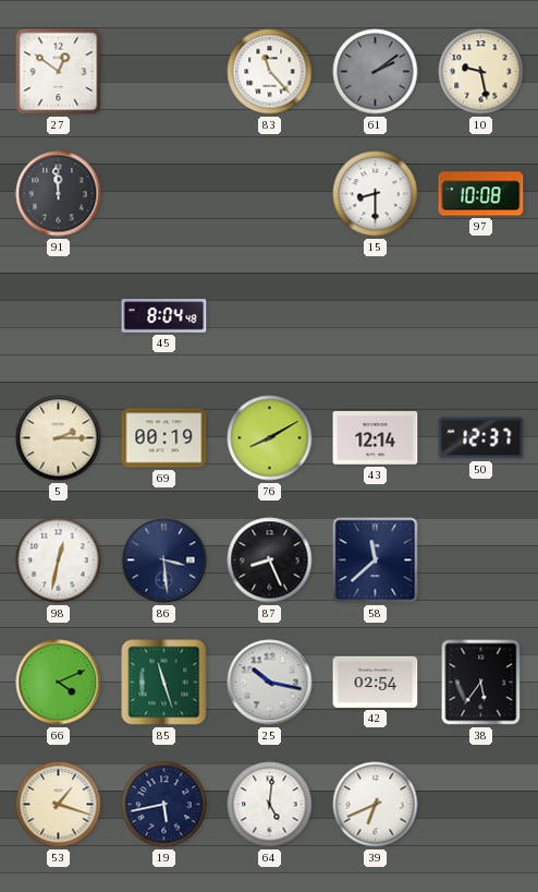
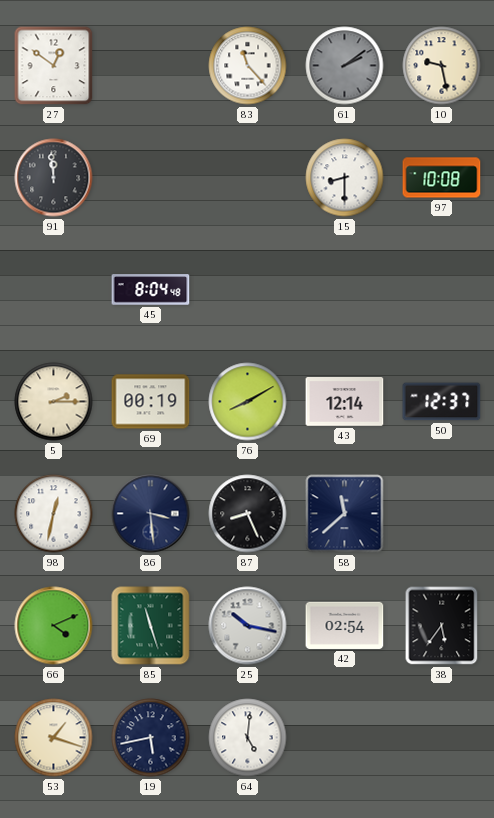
39: 6:41 -> none
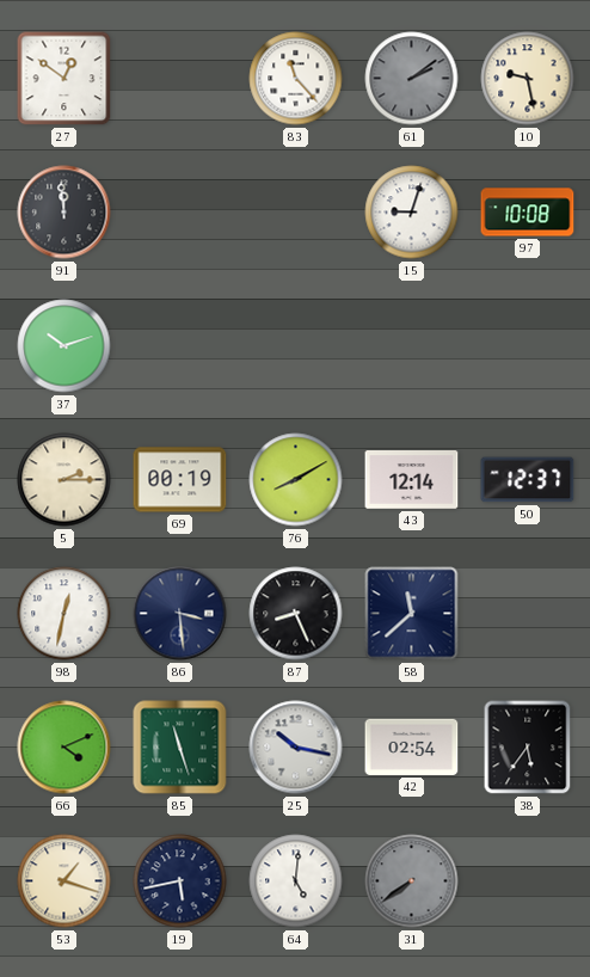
15: 8:30 -> 9:03
37: none -> 10:12
45: 8:04 -> none
31: none -> 7:39
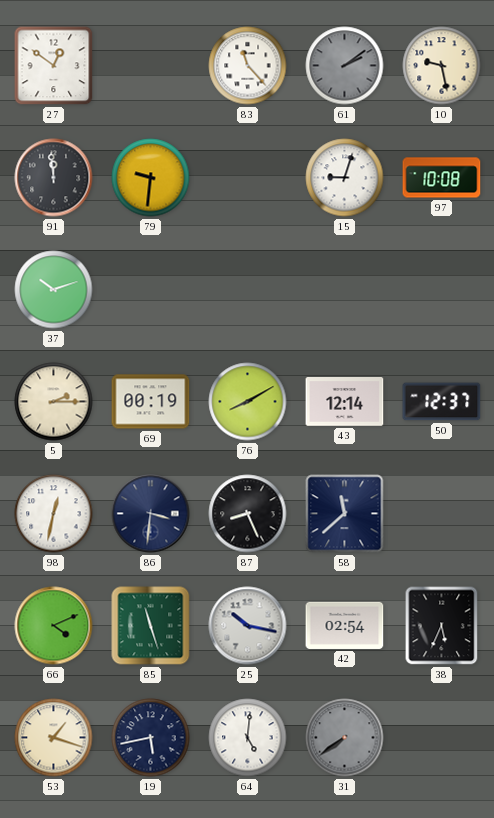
79: none -> 9:31
86: 3:29 -> 3:31
38: 5:36 -> 5:34
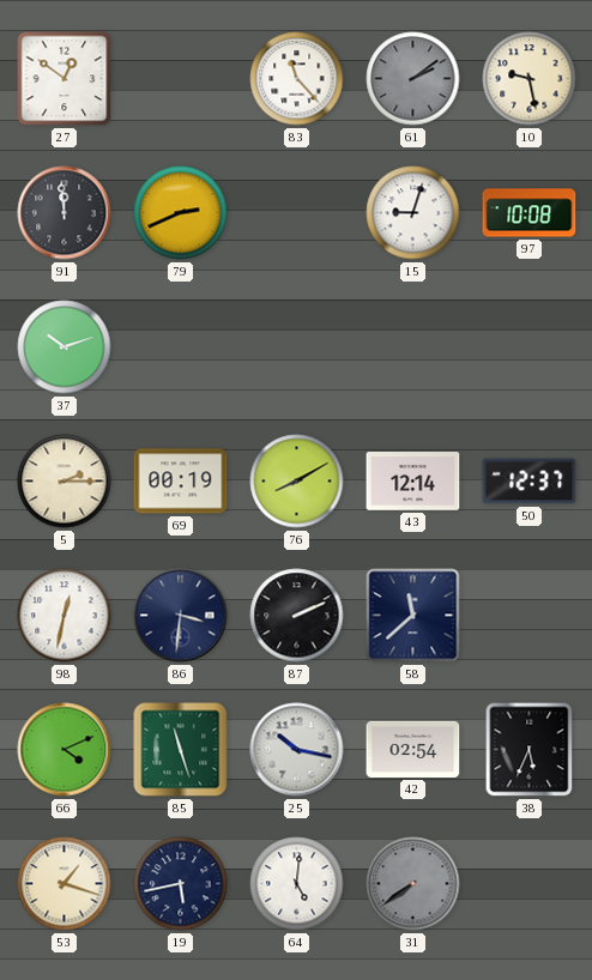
79: 9:31 -> 2:41
87: 8:26 -> 2:11
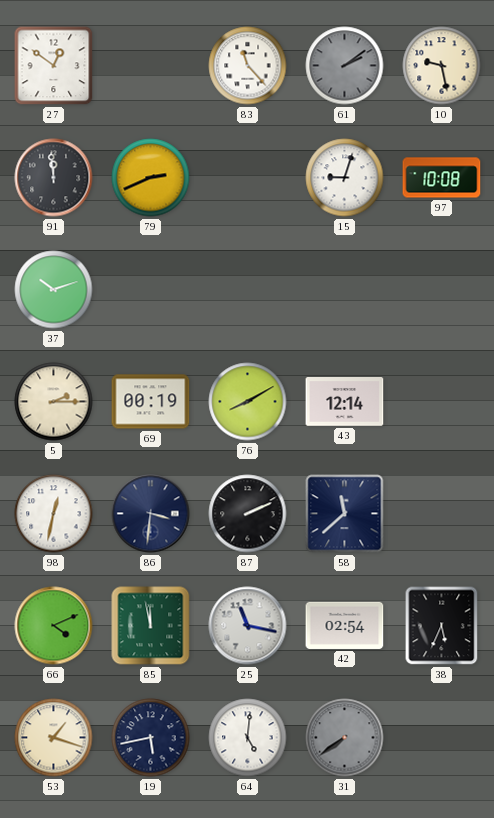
50: 12:37 -> none
85: 11:27 -> 11:58
25: 10:17 -> 11:17
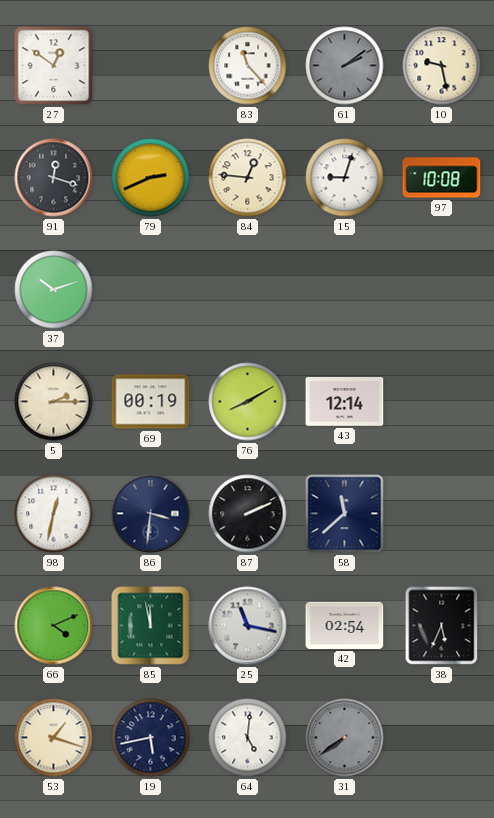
91: 11:59 -> 12:18
84: none -> 12:46
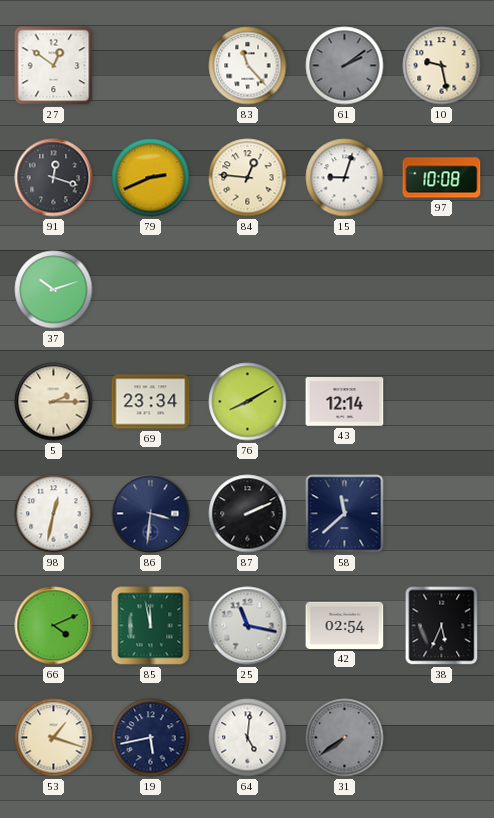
69: 00:19 -> 23:34
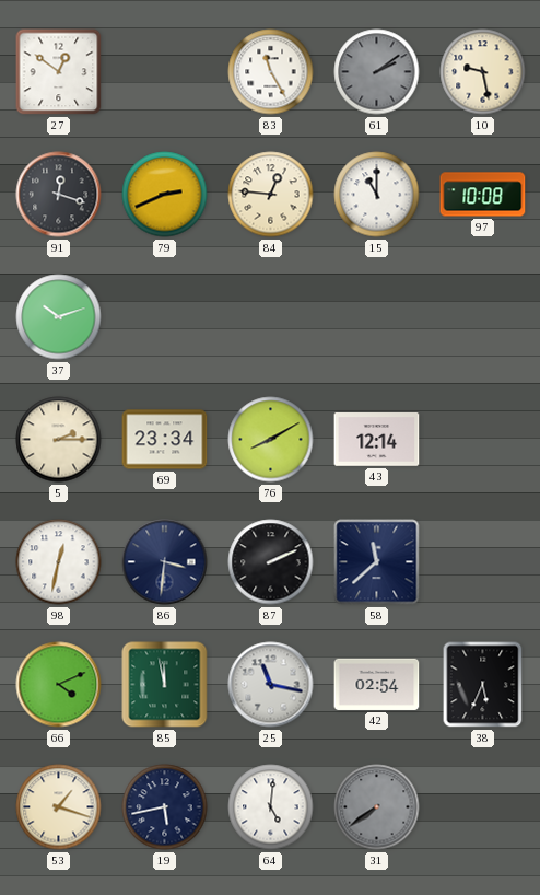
83: 11:23 -> 11:25
15: 9:03 -> 11:00
